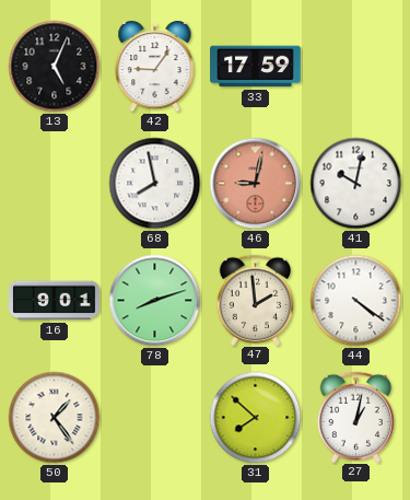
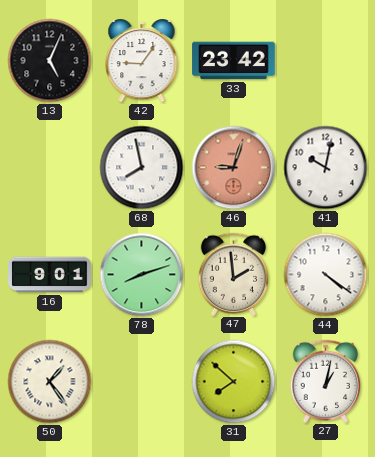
33: 17:59 -> 23:42
46: 9:02 -> 9:03
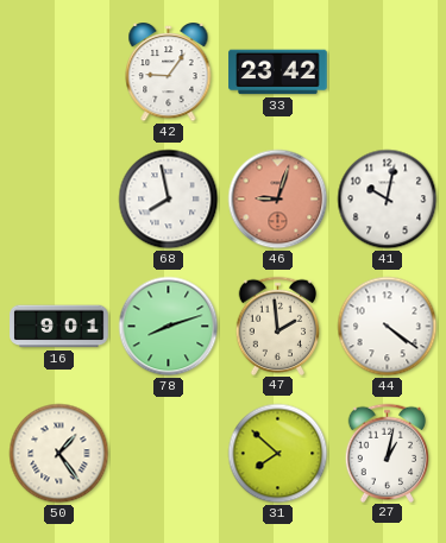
13: 5:04 -> none
